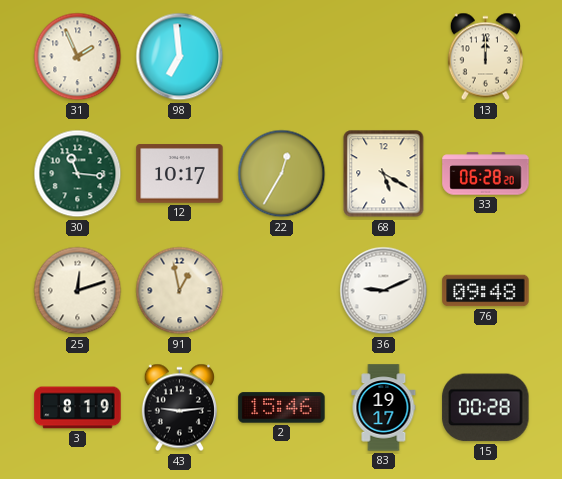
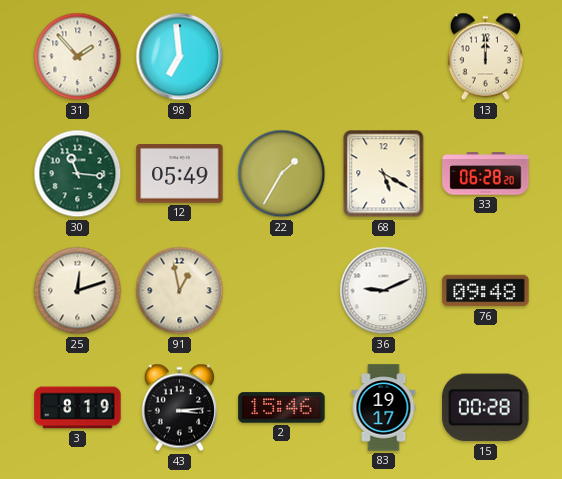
31: 1:56 -> 1:53
12: 10:17 -> 05:49
22: 12:35 -> 1:35
43: 9:14 -> 3:14
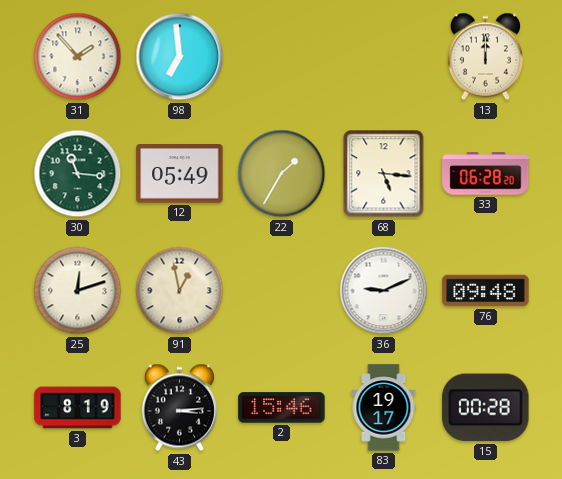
68: 5:20 -> 5:16
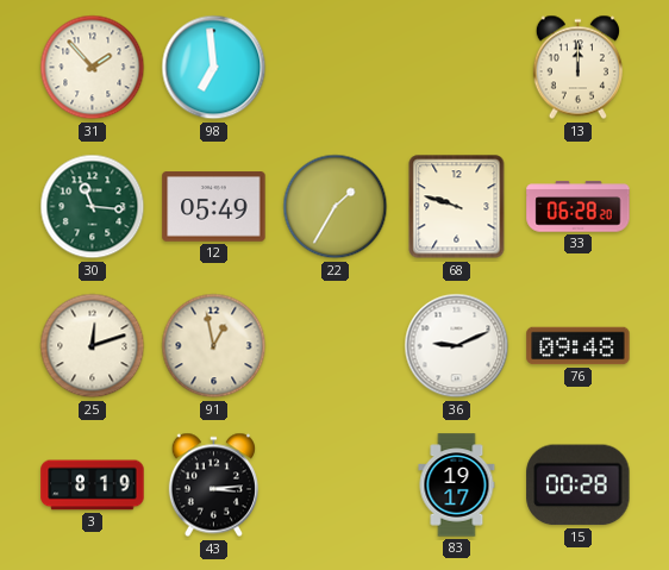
68: 5:16 -> 9:48
2: 15:46 -> none
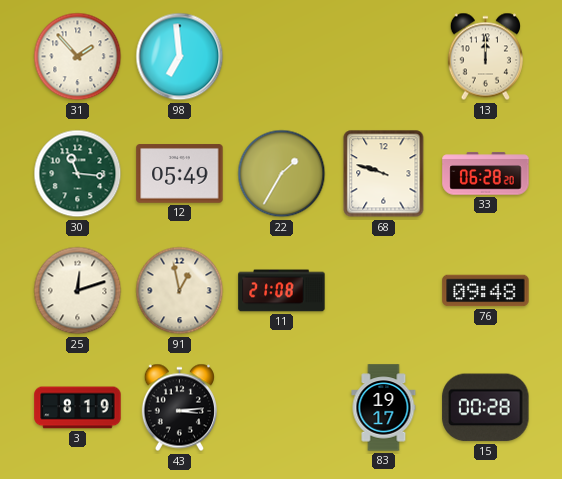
11: none -> 21:08
36: 9:11 -> none
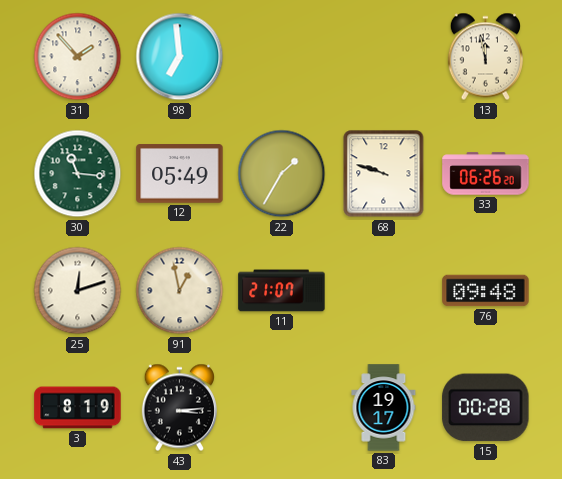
13: 12:00 -> 11:58
33: 06:28 -> 06:26
11: 21:08 -> 21:07
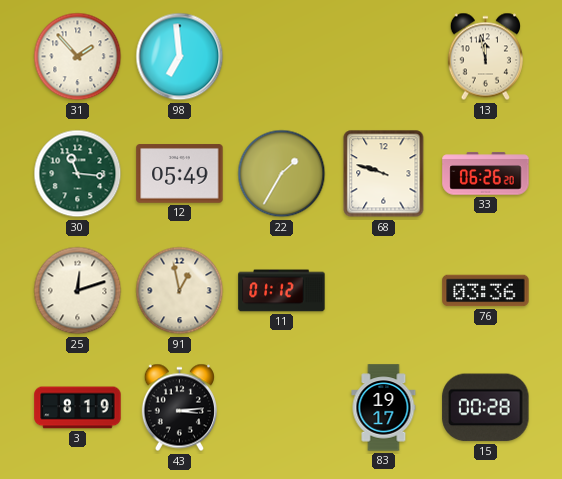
11: 21:07 -> 01:12
76: 09:48 -> 03:36
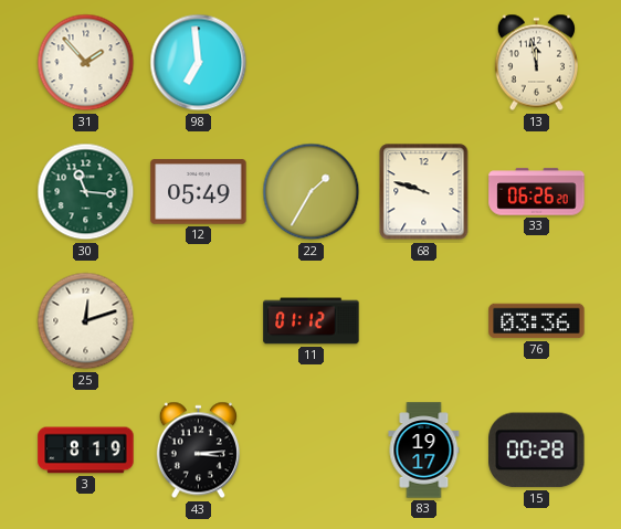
91: 12:58 -> none
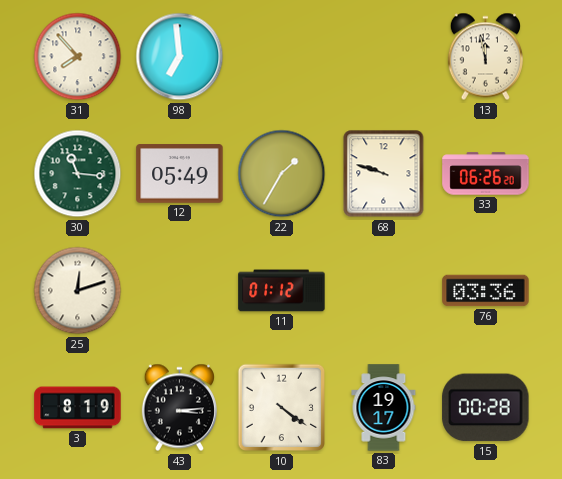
31: 1:53 -> 7:53
10: none -> 4:21
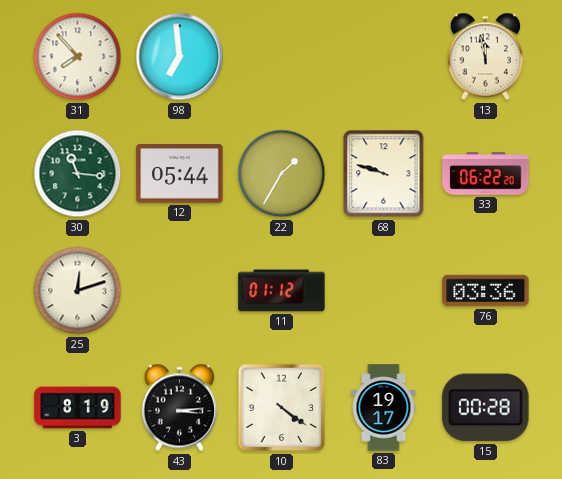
12: 05:49 -> 05:44
33: 06:26 -> 06:22
